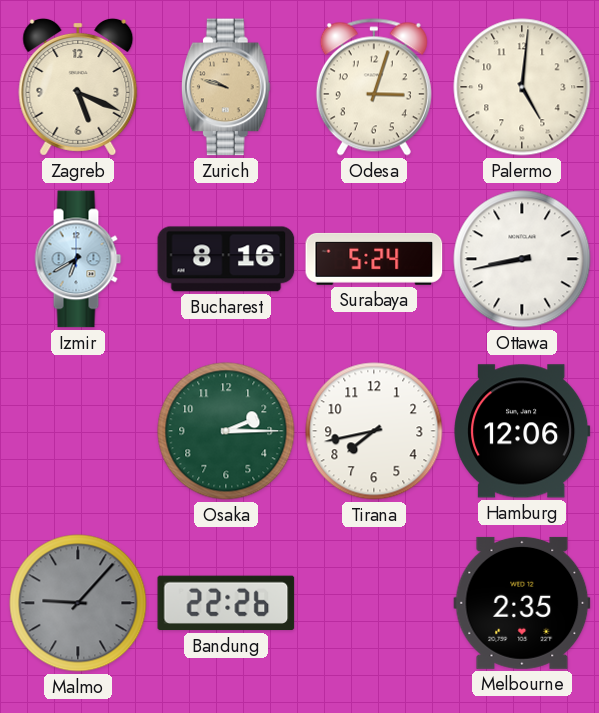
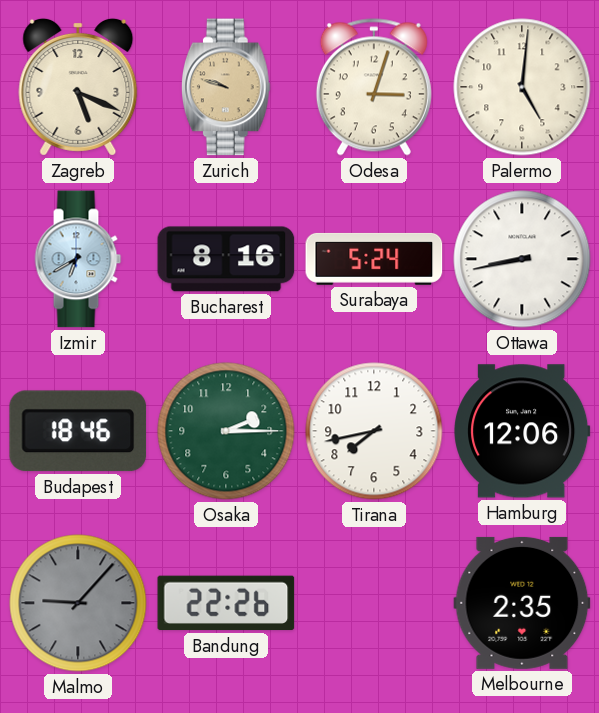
Budapest: none -> 18:46
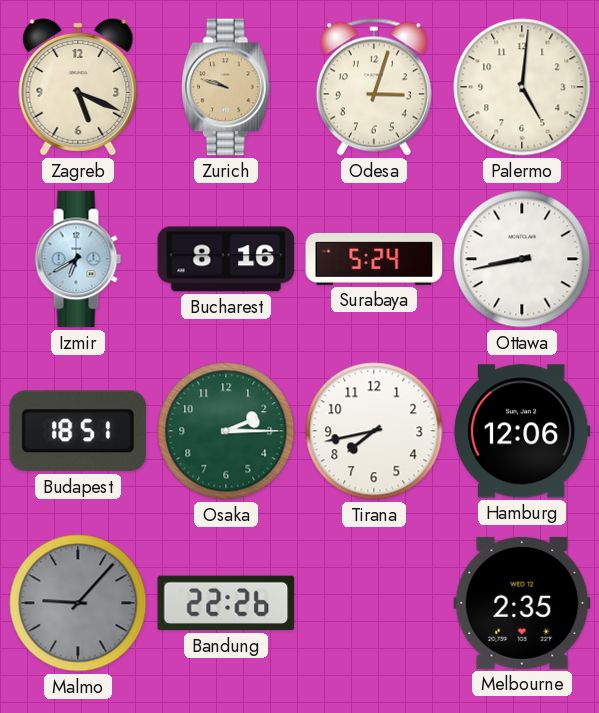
Budapest: 18:46 -> 18:51
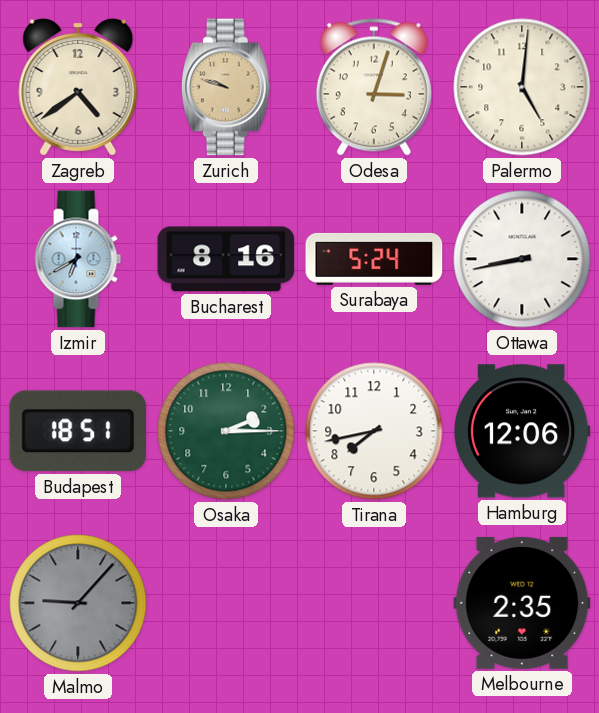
Zagreb: 5:19 -> 4:39
Bandung: 22:26 -> none
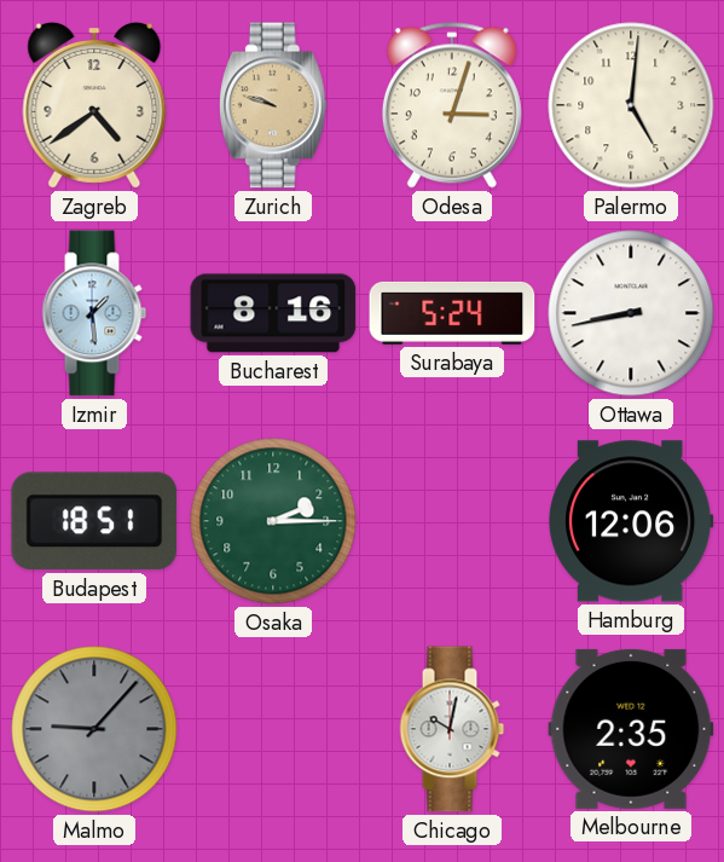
Izmir: 6:40 -> 1:29
Tirana: 7:43 -> none
Chicago: none -> 10:02
